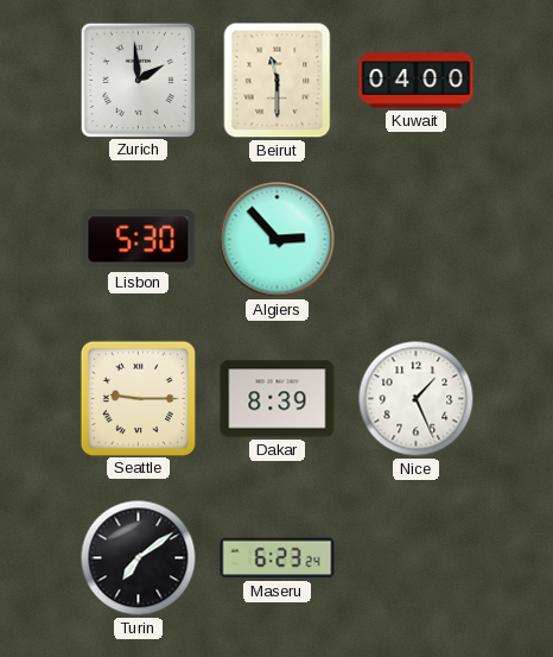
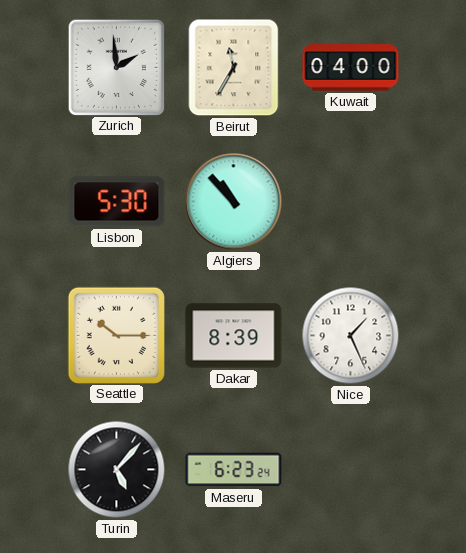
Beirut: 11:30 -> 11:35
Algiers: 2:53 -> 10:53
Seattle: 9:15 -> 10:15
Turin: 7:09 -> 5:07
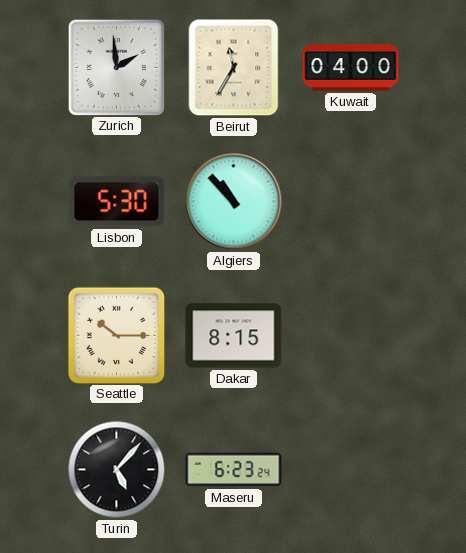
Dakar: 8:39 -> 8:15
Nice: 1:26 -> none
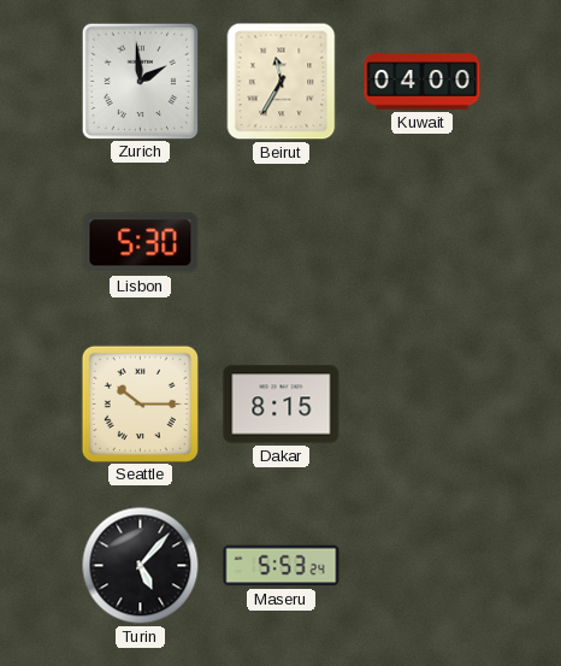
Algiers: 10:53 -> none
Maseru: 6:23 -> 5:53
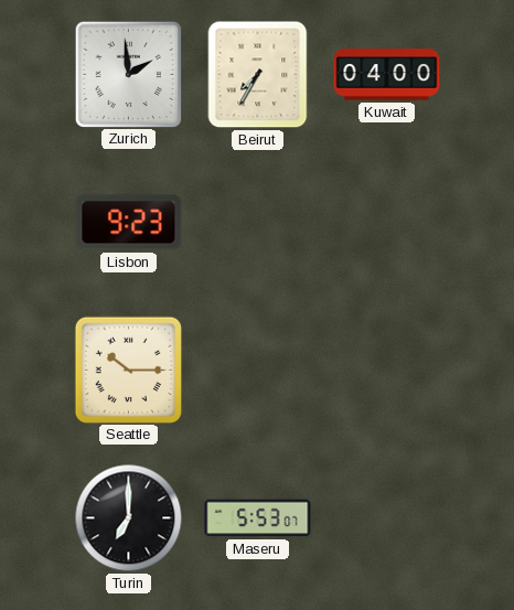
Beirut: 11:35 -> 7:35
Lisbon: 5:30 -> 9:23
Dakar: 8:15 -> none
Turin: 5:07 -> 7:00
Maseru: 5:53:24 -> 5:53:07
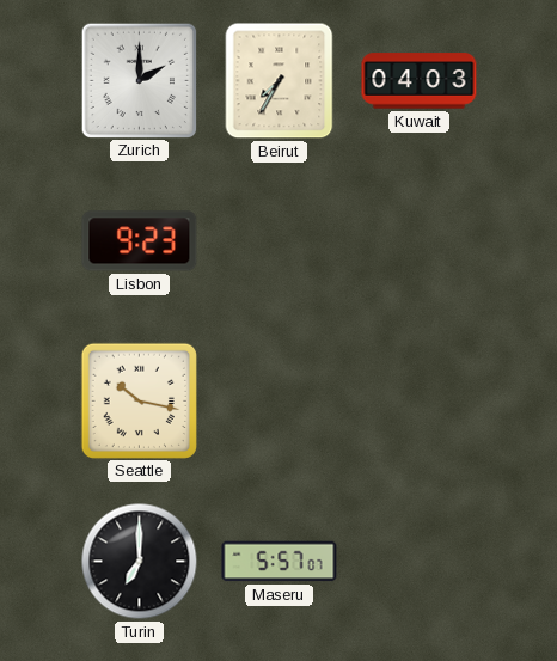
Zurich: 1:59 -> 2:00
Kuwait: 04:00 -> 04:03
Seattle: 10:15 -> 10:17
Maseru: 5:53 -> 5:57
